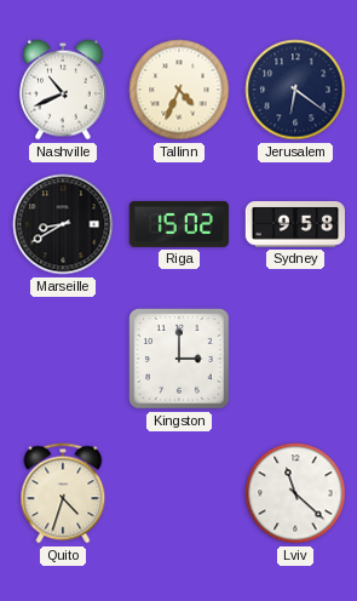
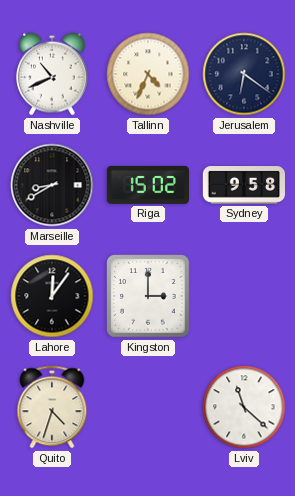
Lahore: none -> 12:06
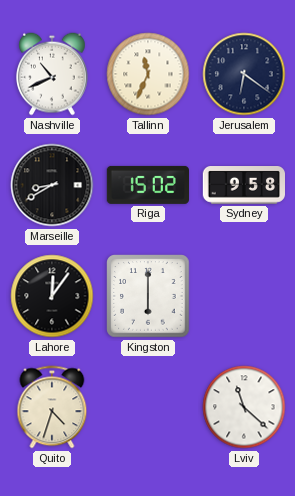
Tallinn: 4:34 -> 11:34
Kingston: 3:00 -> 6:00
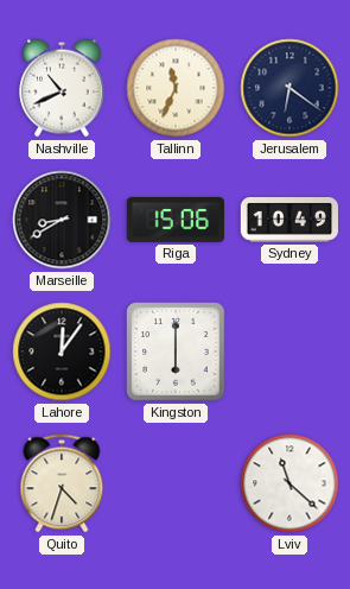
Riga: 15:02 -> 15:06
Sydney: 9:58 -> 10:49
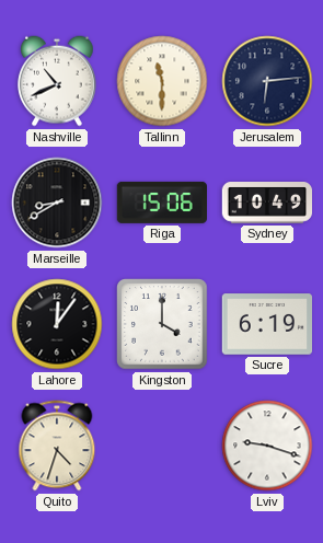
Tallinn: 11:34 -> 11:30
Jerusalem: 6:21 -> 6:14
Kingston: 6:00 -> 4:00
Sucre: none -> 6:19
Lviv: 11:22 -> 9:18
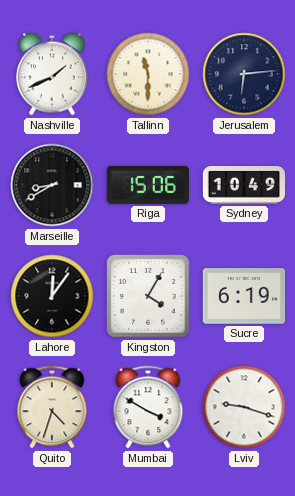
Nashville: 10:41 -> 1:41
Kingston: 4:00 -> 4:05
Mumbai: none -> 3:50
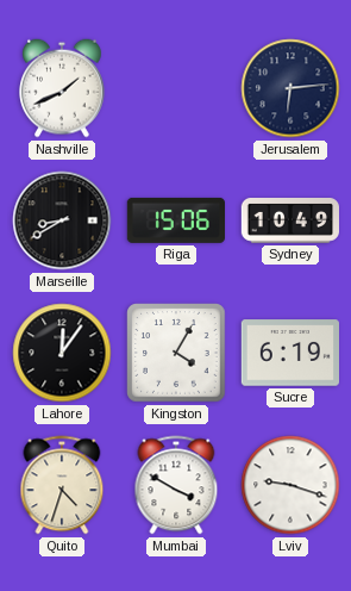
Tallinn: 11:30 -> none
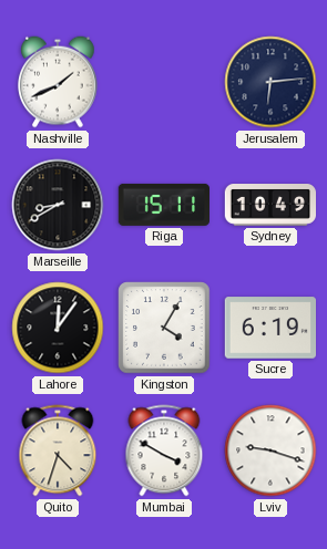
Riga: 15:06 -> 15:11
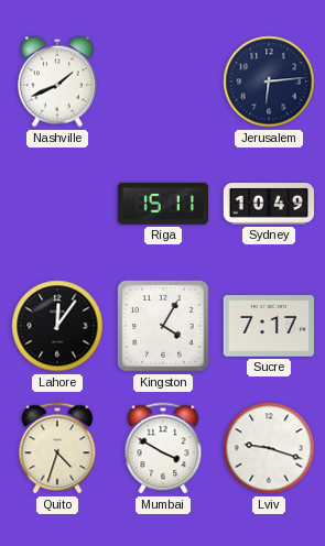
Marseille: 8:40 -> none
Sucre: 6:19 -> 7:17
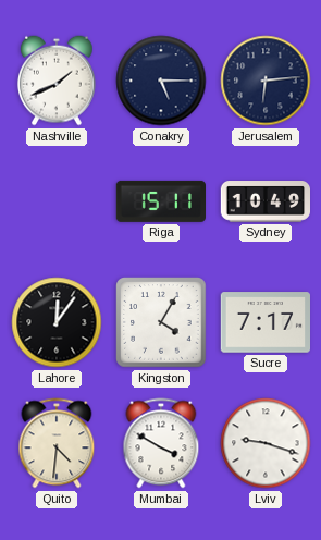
Conakry: none -> 5:15
Quito: 4:33 -> 4:31
